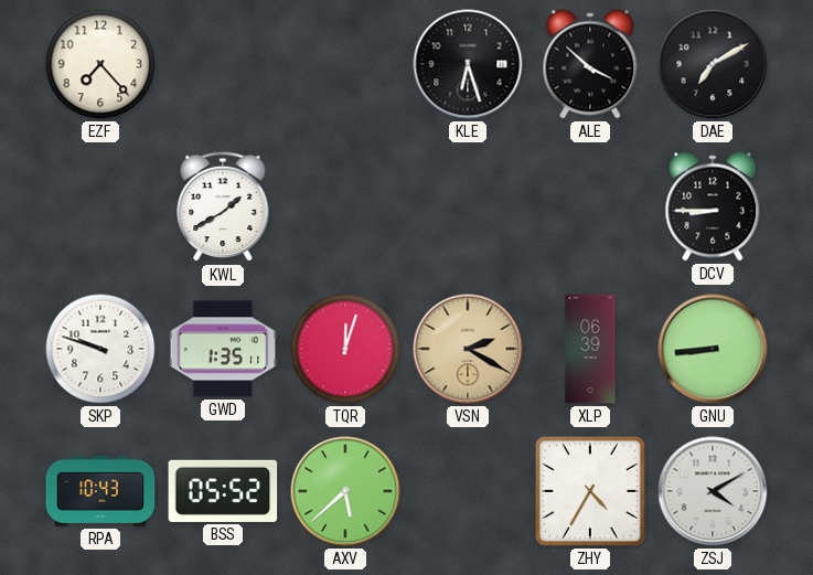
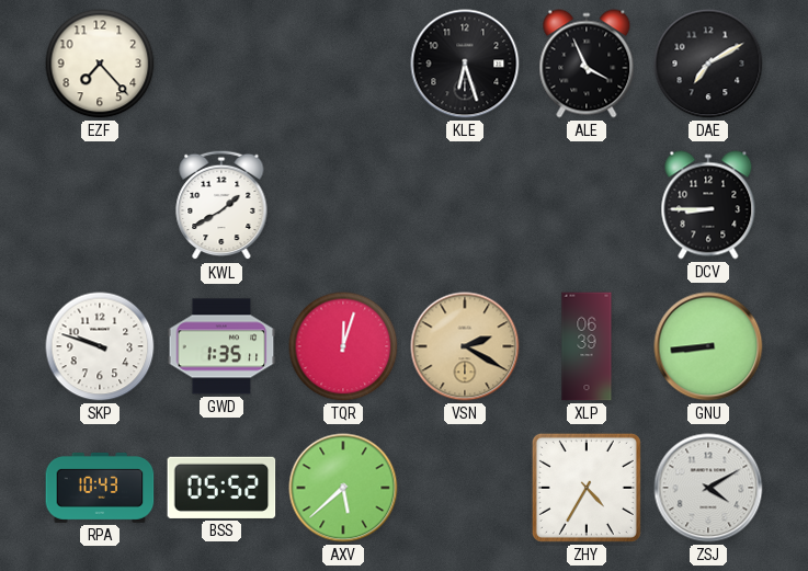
ALE: 3:52 -> 3:56
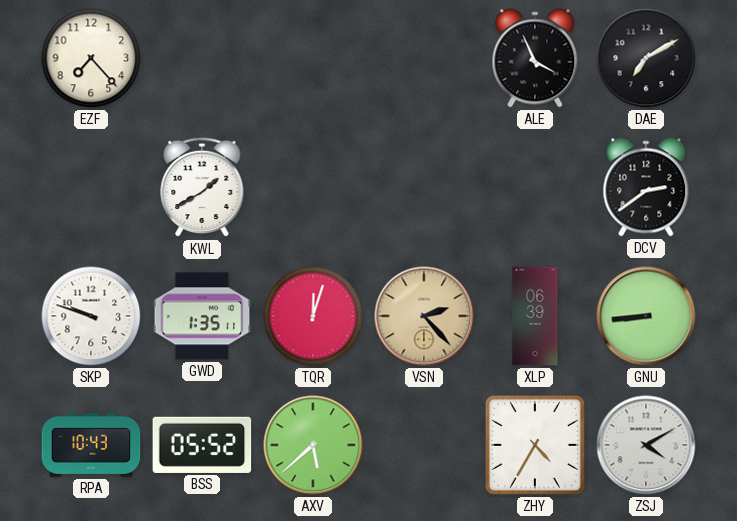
KLE: 6:27 -> none
DCV: 8:45 -> 2:39
VSN: 2:20 -> 2:23
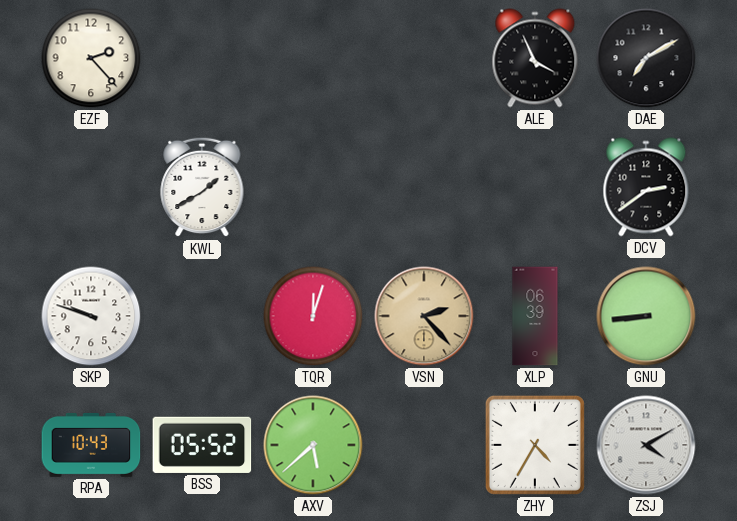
EZF: 7:23 -> 2:23
GWD: 1:35 -> none
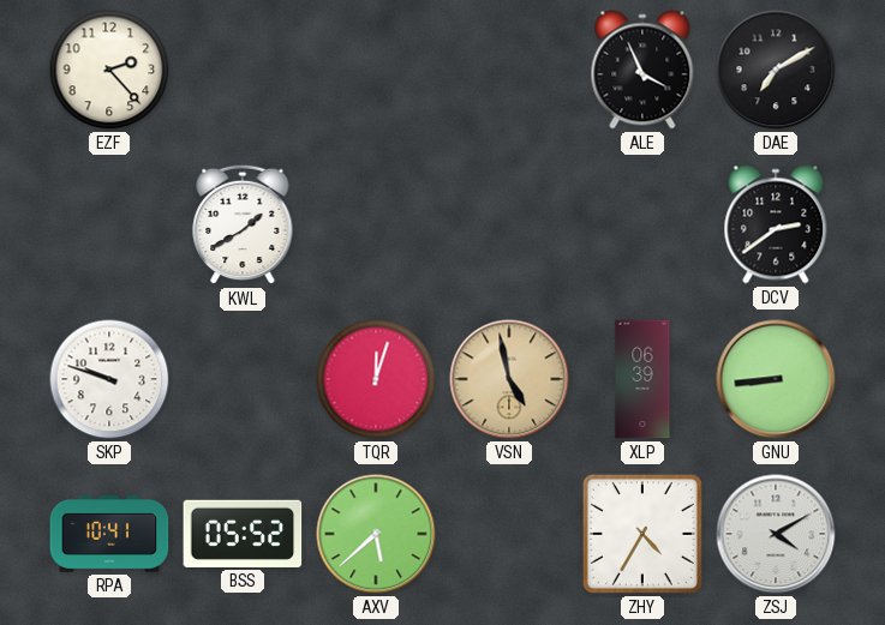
VSN: 2:23 -> 4:58
RPA: 10:43 -> 10:41
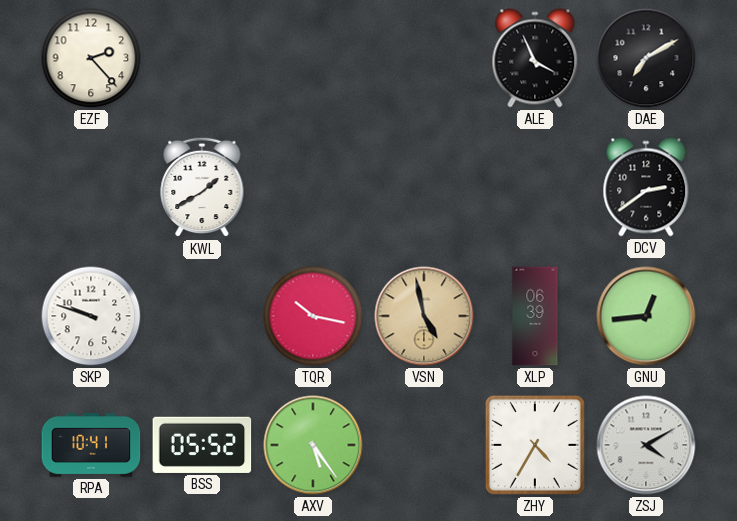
TQR: 12:03 -> 10:17
GNU: 8:44 -> 12:44
AXV: 5:38 -> 5:24
